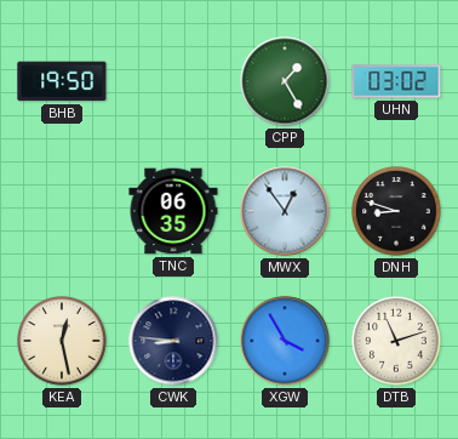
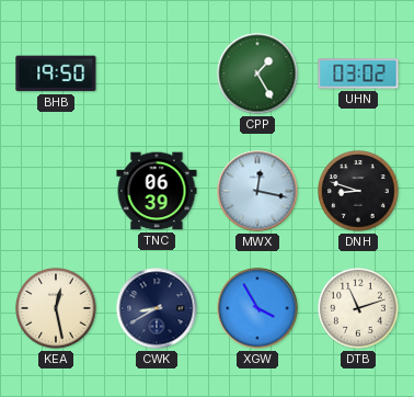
TNC: 06:35 -> 06:39
MWX: 12:54 -> 12:17
CWK: 8:46 -> 8:40
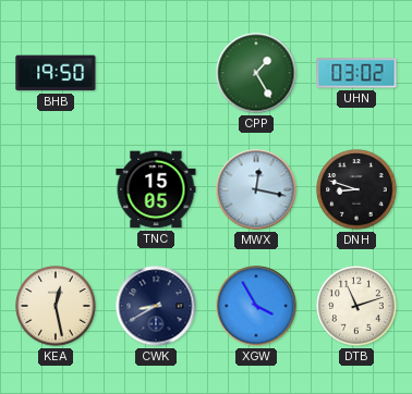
TNC: 06:39 -> 15:05
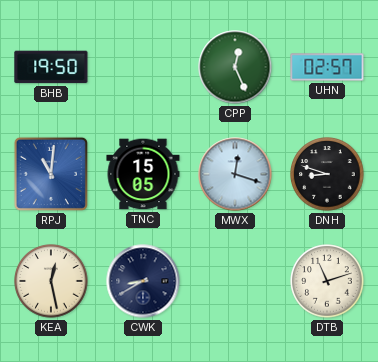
CPP: 1:25 -> 12:26
UHN: 03:02 -> 02:57
RPJ: none -> 11:01
MWX: 12:17 -> 12:18
XGW: 3:55 -> none
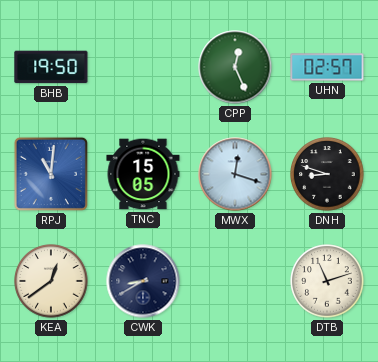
KEA: 12:28 -> 12:39
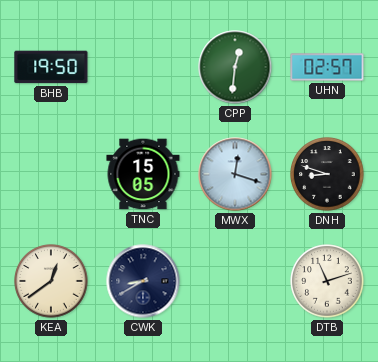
CPP: 12:26 -> 12:31
RPJ: 11:01 -> none
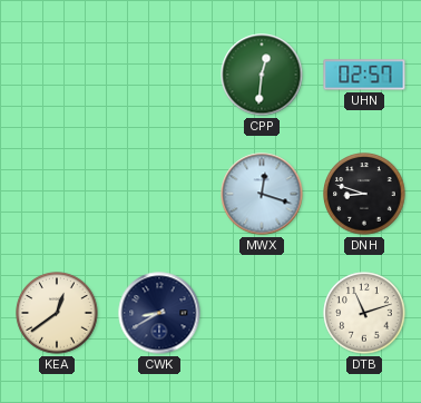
BHB: 19:50 -> none
TNC: 15:05 -> none
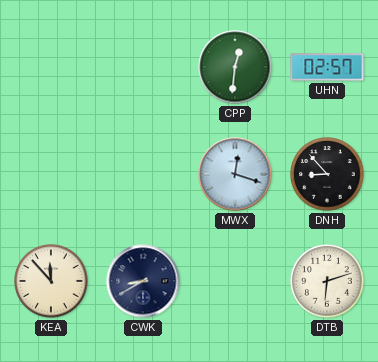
DNH: 8:48 -> 8:53
KEA: 12:39 -> 11:53
DTB: 11:12 -> 6:12
